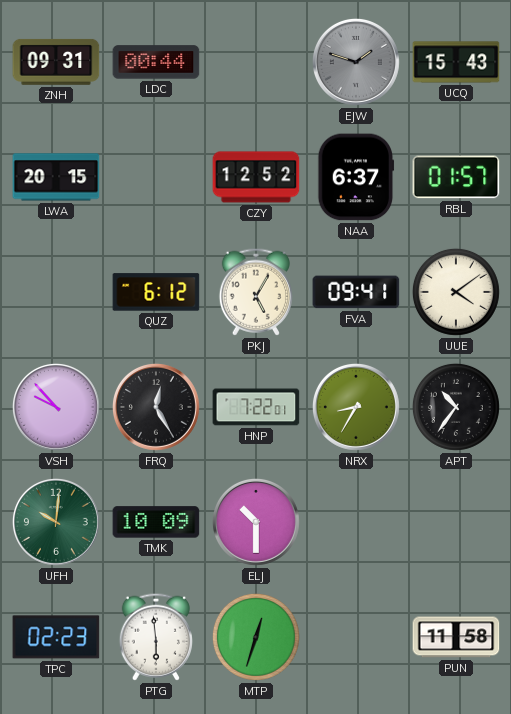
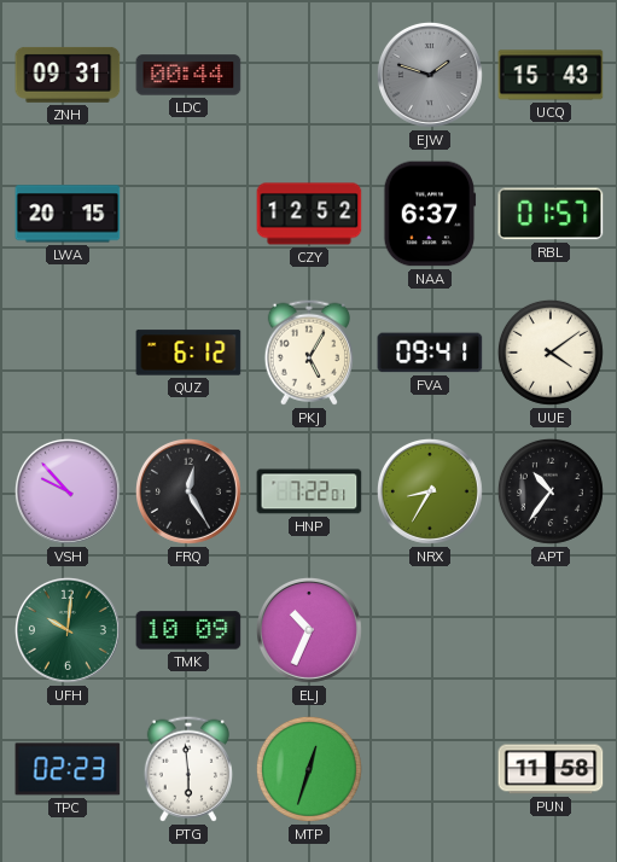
ELJ: 10:30 -> 10:34
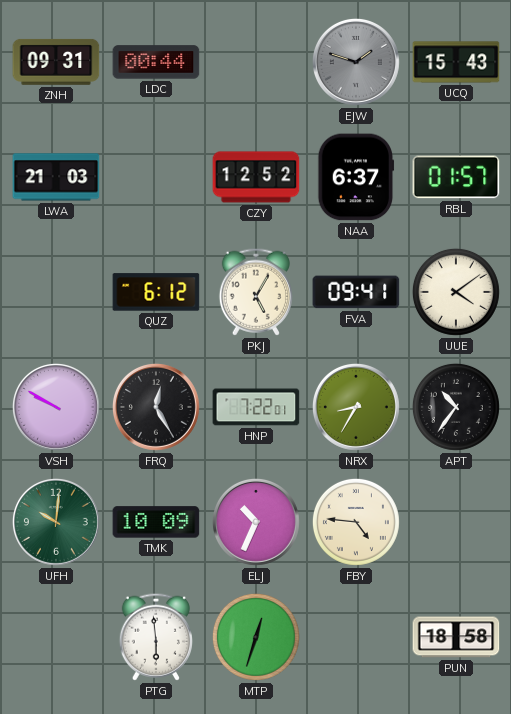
LWA: 20:15 -> 21:03
VSH: 9:53 -> 9:50
FBY: none -> 4:46
TPC: 02:23 -> none
PUN: 11:58 -> 18:58
